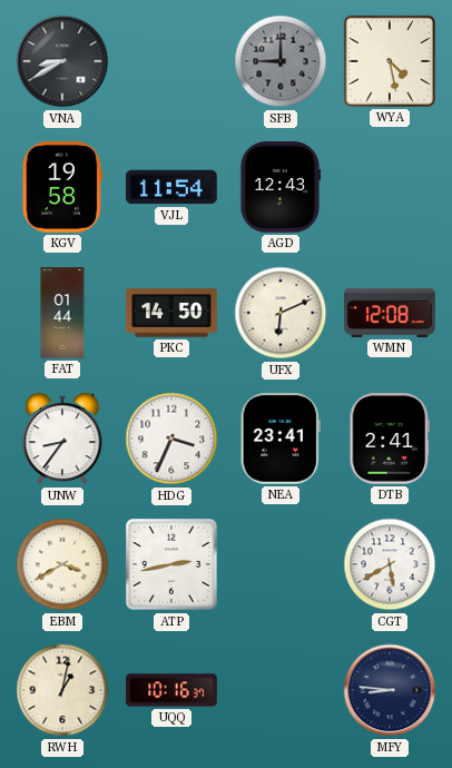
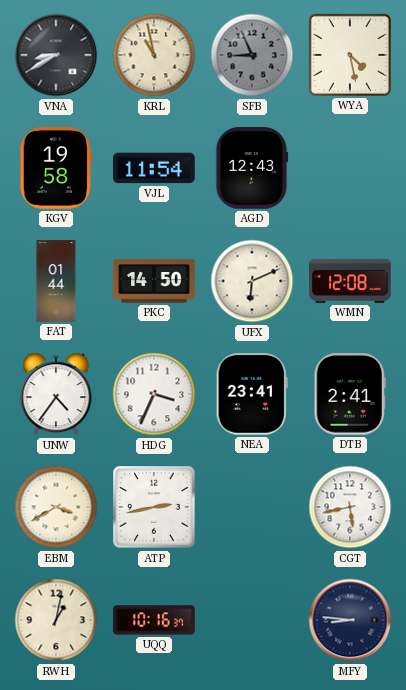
KRL: none -> 10:58
SFB: 9:00 -> 8:56
UNW: 8:36 -> 4:36
CGT: 5:40 -> 5:43
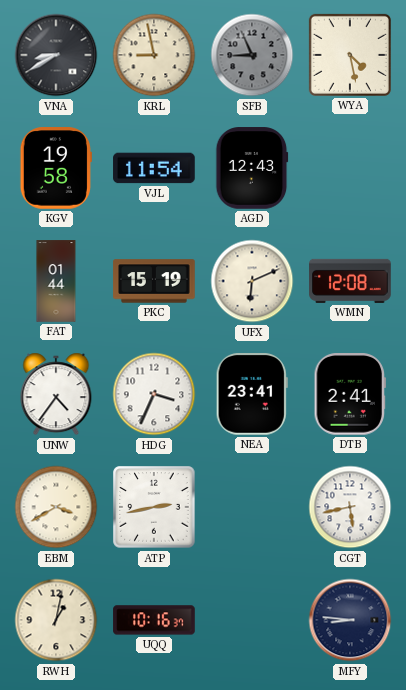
KRL: 10:58 -> 8:58
PKC: 14:50 -> 15:19
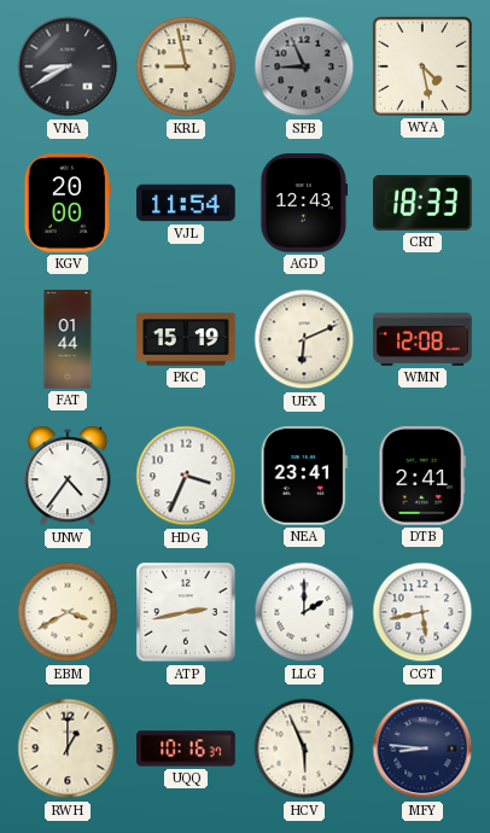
KGV: 19:58 -> 20:00
CRT: none -> 18:33
LLG: none -> 2:00
RWH: 1:02 -> 1:00
HCV: none -> 5:56
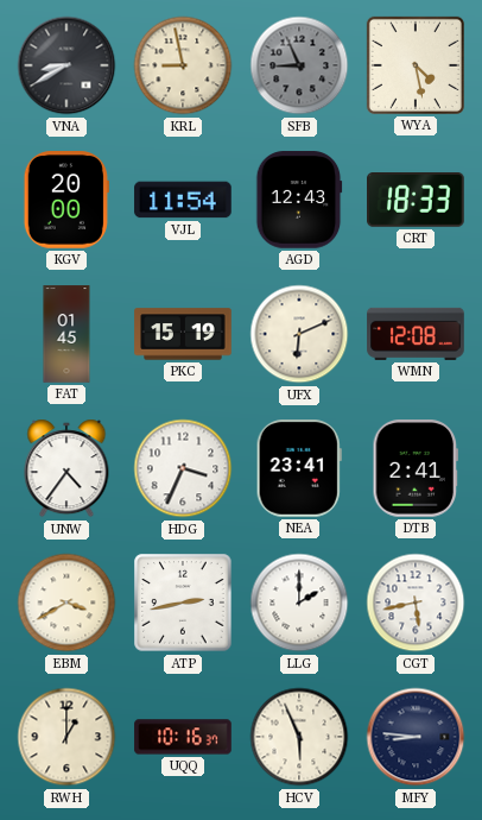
FAT: 01:44 -> 01:45
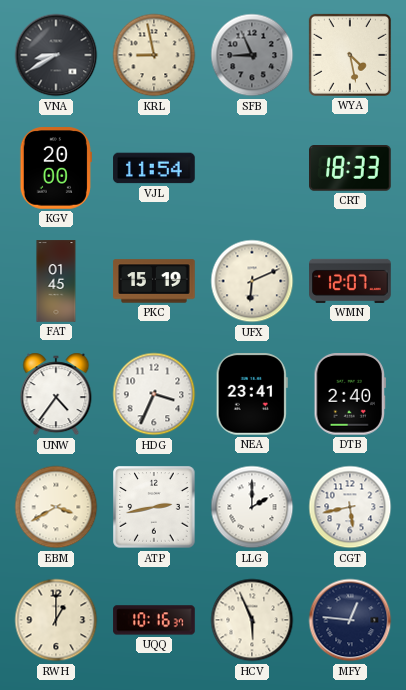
AGD: 12:43 -> none
WMN: 12:08 -> 12:07
DTB: 2:41 -> 2:40
MFY: 8:46 -> 12:46
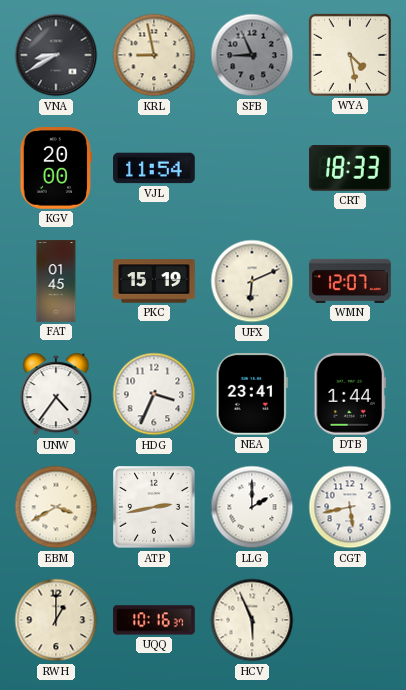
DTB: 2:40 -> 1:44
MFY: 12:46 -> none
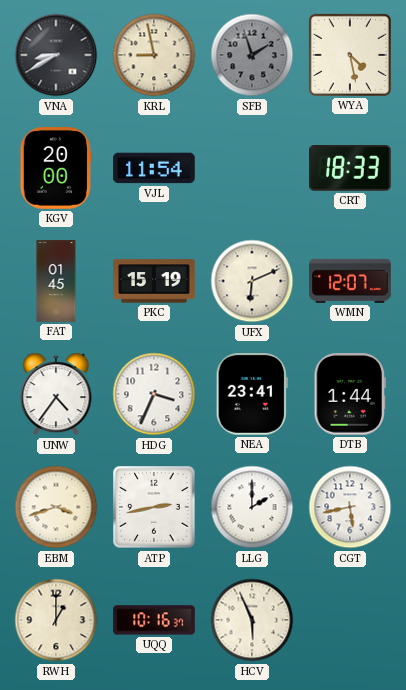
SFB: 8:56 -> 1:57
EBM: 3:40 -> 3:42
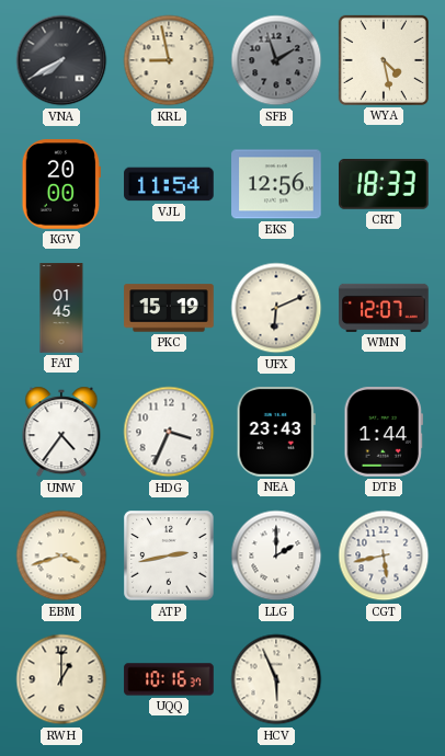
VNA: 8:40 -> 7:40
EKS: none -> 12:56
NEA: 23:41 -> 23:43
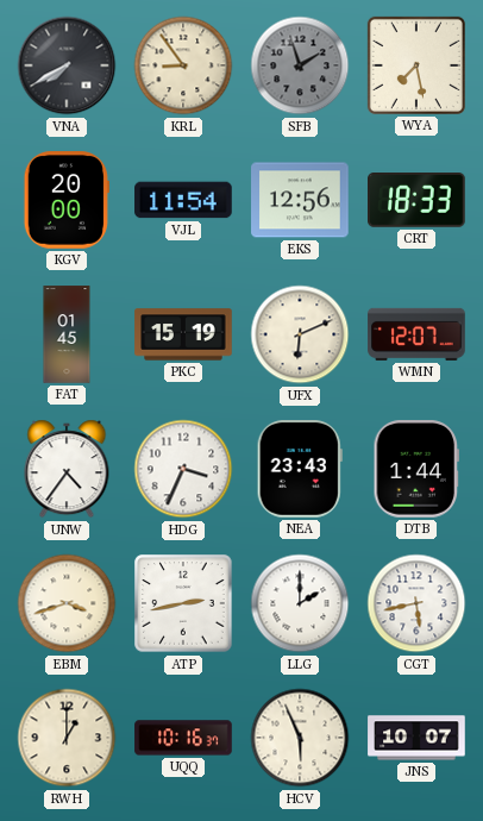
KRL: 8:58 -> 8:54
WYA: 4:28 -> 7:28
JNS: none -> 10:07
